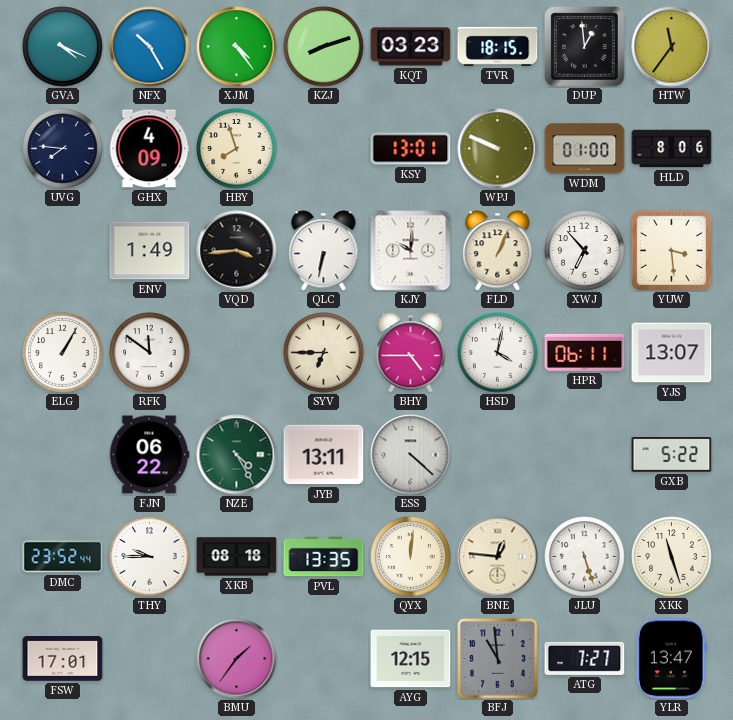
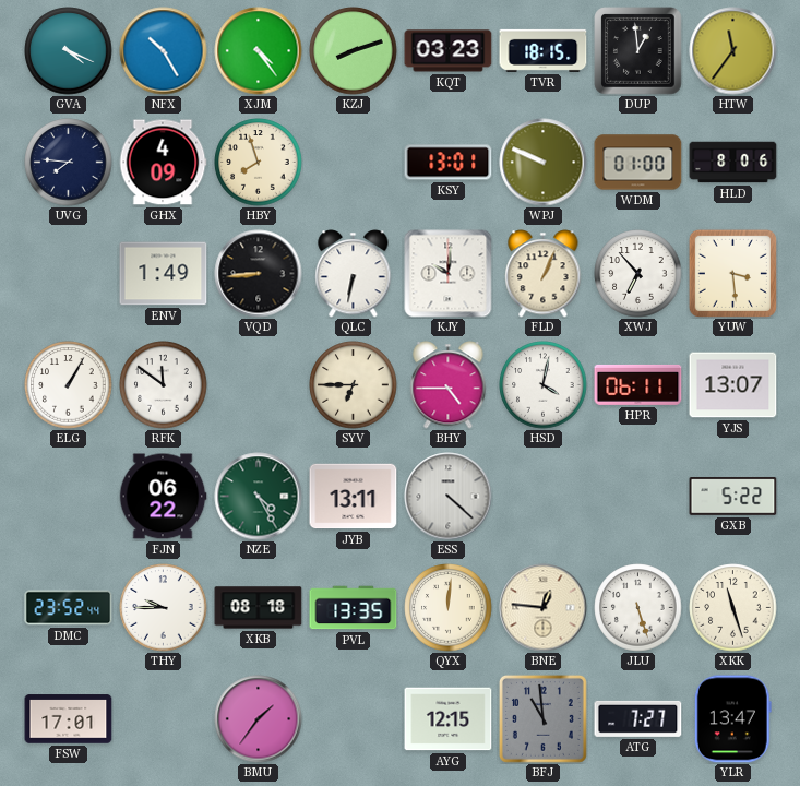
VQD: 3:44 -> 8:44
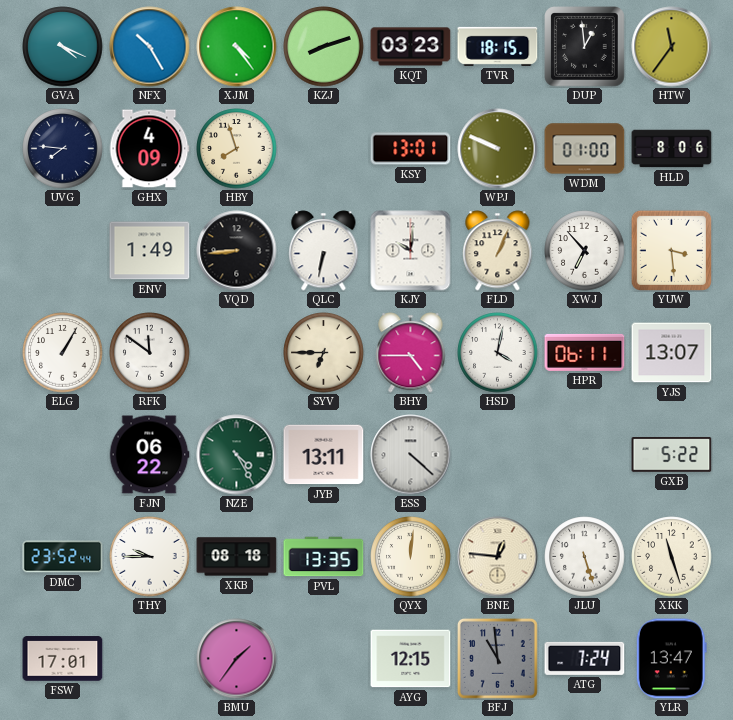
ATG: 7:27 -> 7:24
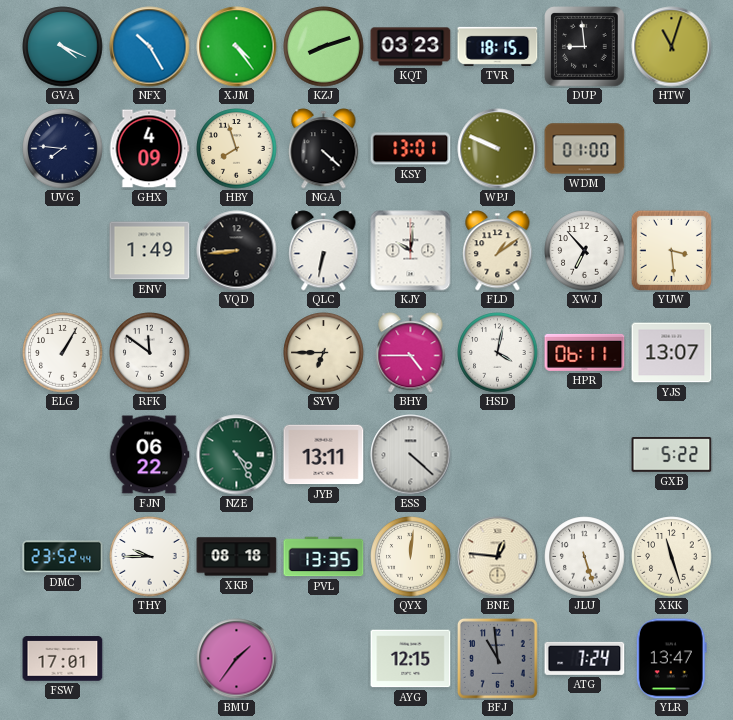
DUP: 12:59 -> 8:59
HTW: 11:36 -> 11:03
NGA: none -> 4:22
HLD: 8:06 -> none
FLD: 1:04 -> 1:09
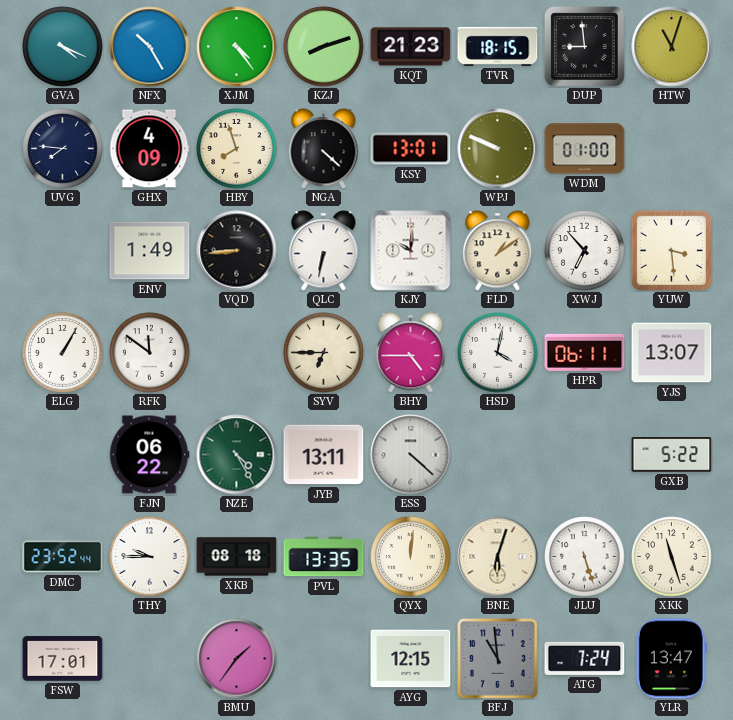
KQT: 03:23 -> 21:23
BNE: 12:46 -> 6:03
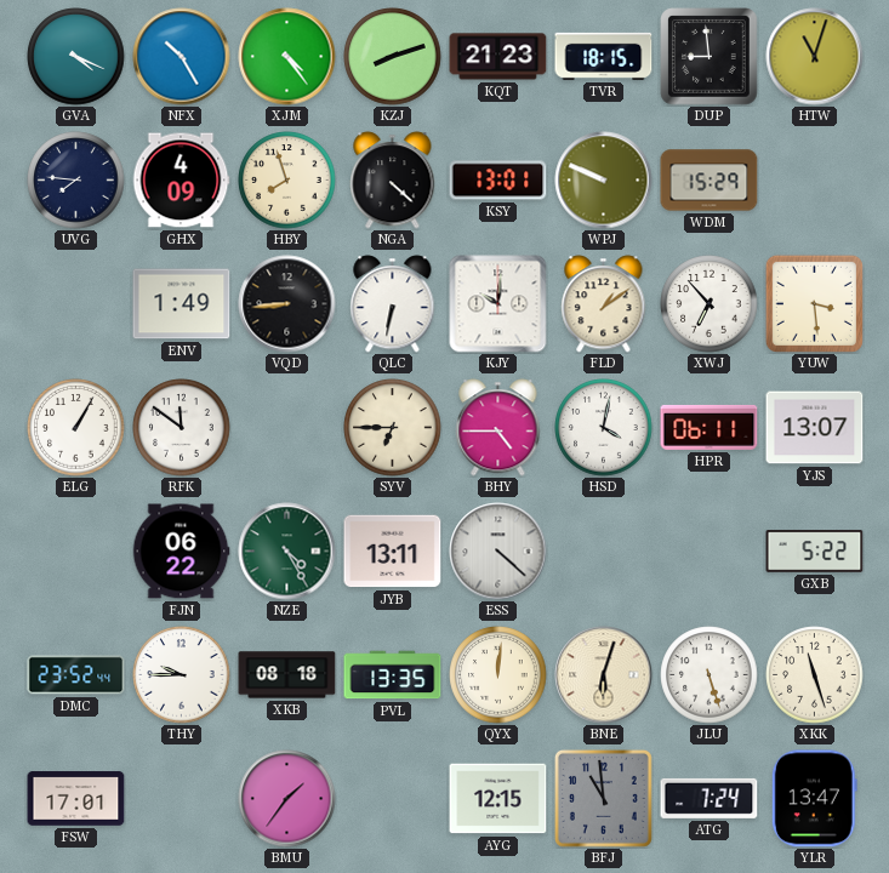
WDM: 01:00 -> 15:29
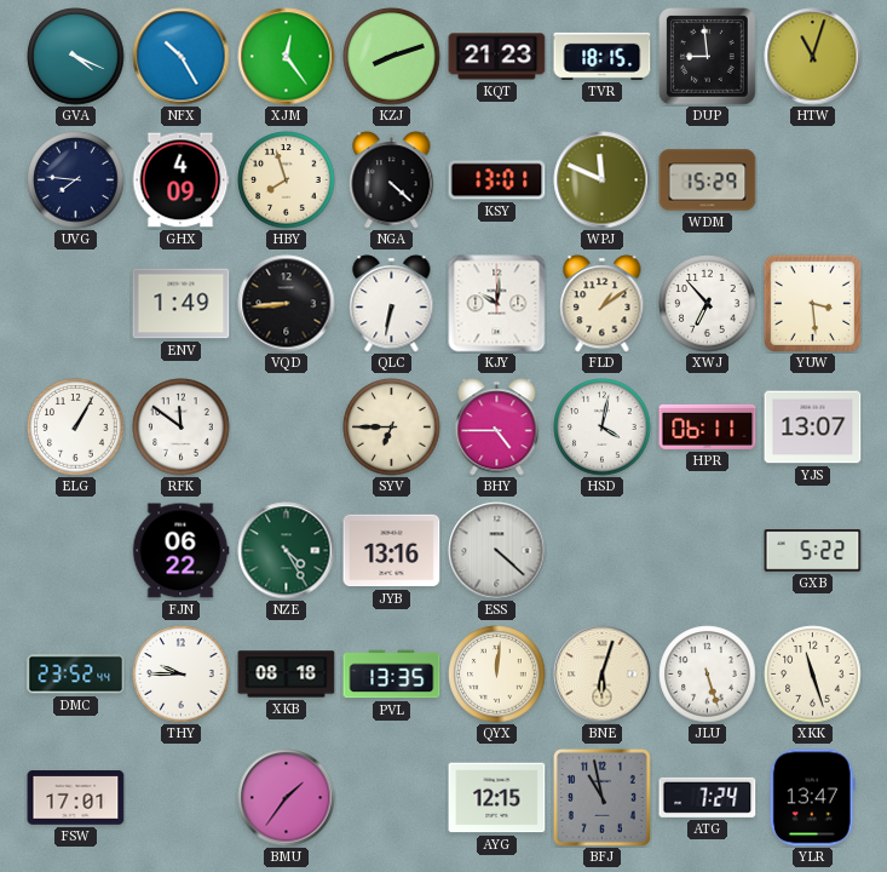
XJM: 4:24 -> 12:24
WPJ: 9:49 -> 11:49
JYB: 13:11 -> 13:16
BFJ: 10:59 -> 10:58
